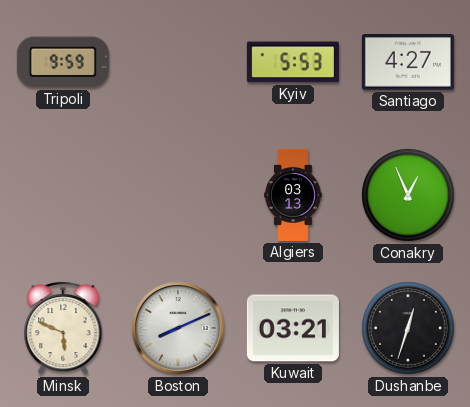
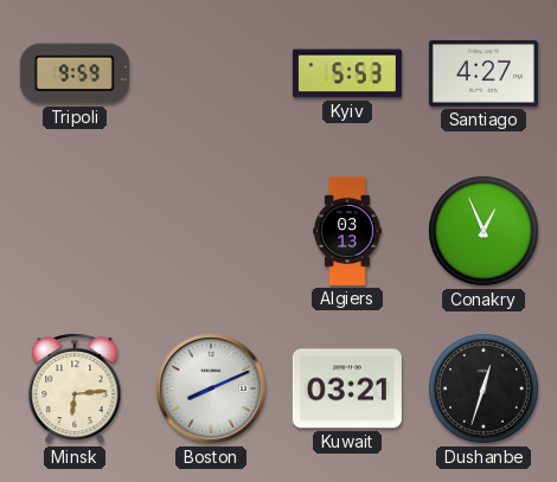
Minsk: 5:49 -> 6:14
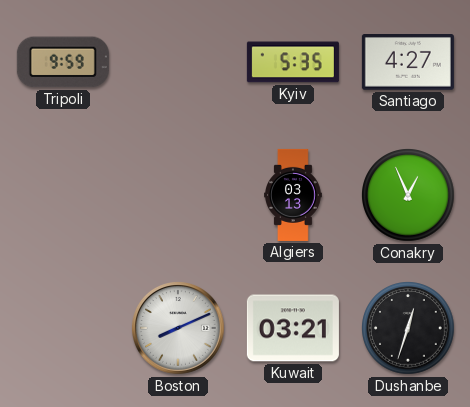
Kyiv: 5:53 -> 5:35
Minsk: 6:14 -> none
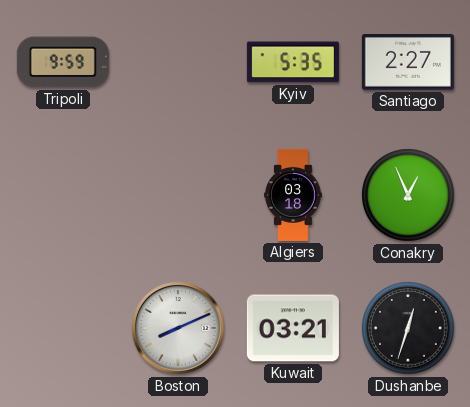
Santiago: 4:27 -> 2:27
Algiers: 03:13 -> 03:18
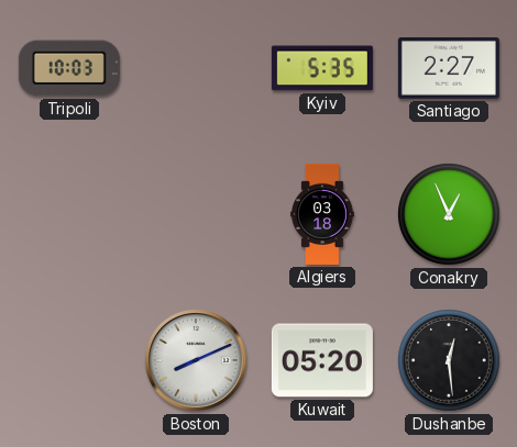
Tripoli: 9:59 -> 10:03
Kuwait: 03:21 -> 05:20
Dushanbe: 12:33 -> 12:29
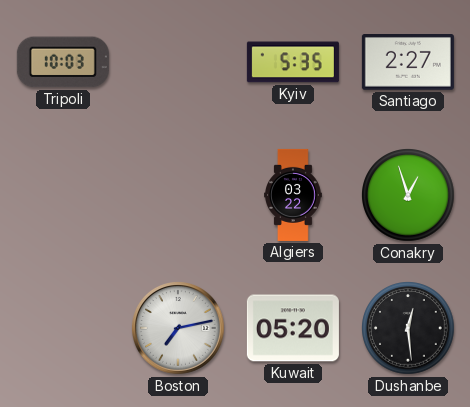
Algiers: 03:18 -> 03:22
Conakry: 12:56 -> 12:57
Boston: 8:11 -> 7:13
